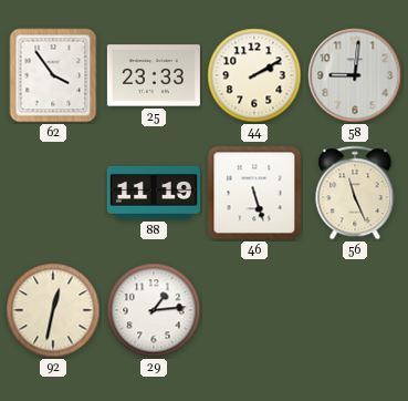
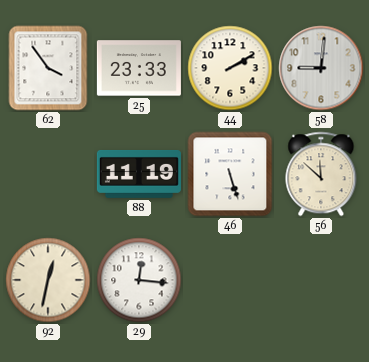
56: 11:26 -> 11:52
29: 1:14 -> 12:16
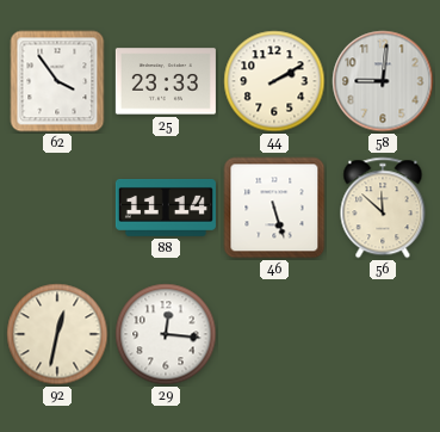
88: 11:19 -> 11:14
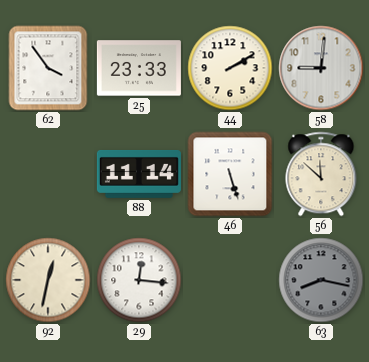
63: none -> 8:17
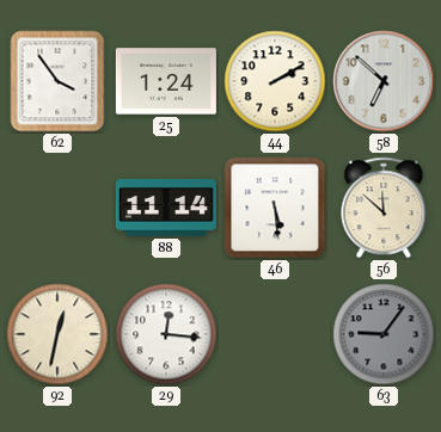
25: 23:33 -> 1:24
58: 9:01 -> 6:52
46: 5:27 -> 5:29
63: 8:17 -> 9:06
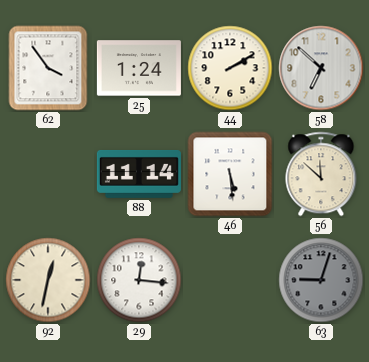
63: 9:06 -> 9:03
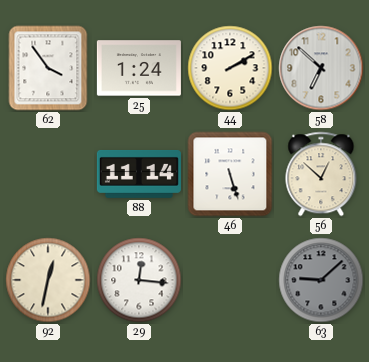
46: 5:29 -> 5:27
56: 11:52 -> 12:52
63: 9:03 -> 9:08
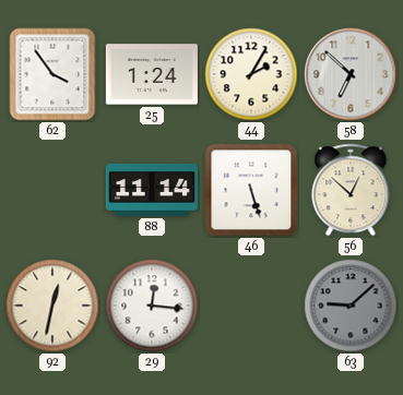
44: 2:10 -> 2:05
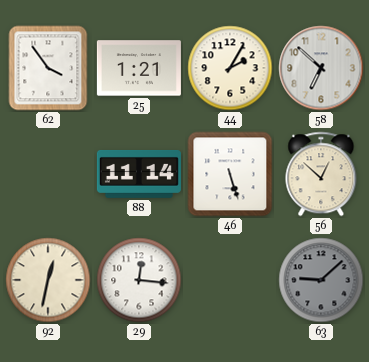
25: 1:24 -> 1:21
